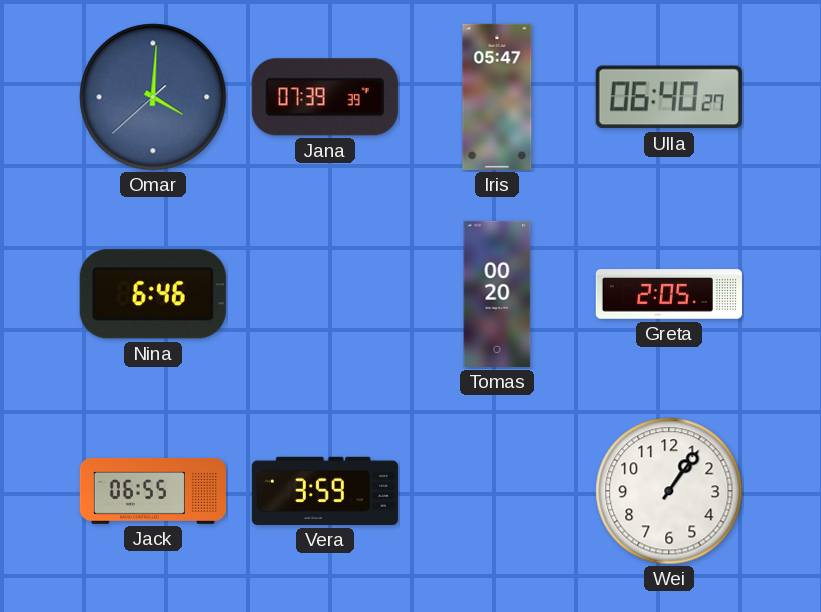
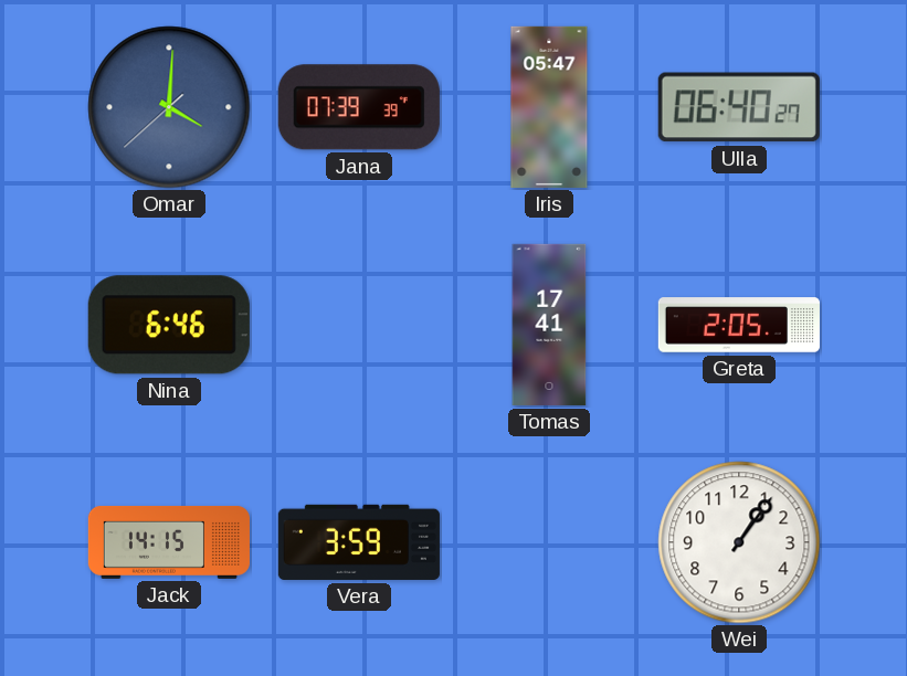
Tomas: 00:20 -> 17:41
Jack: 06:55 -> 14:15
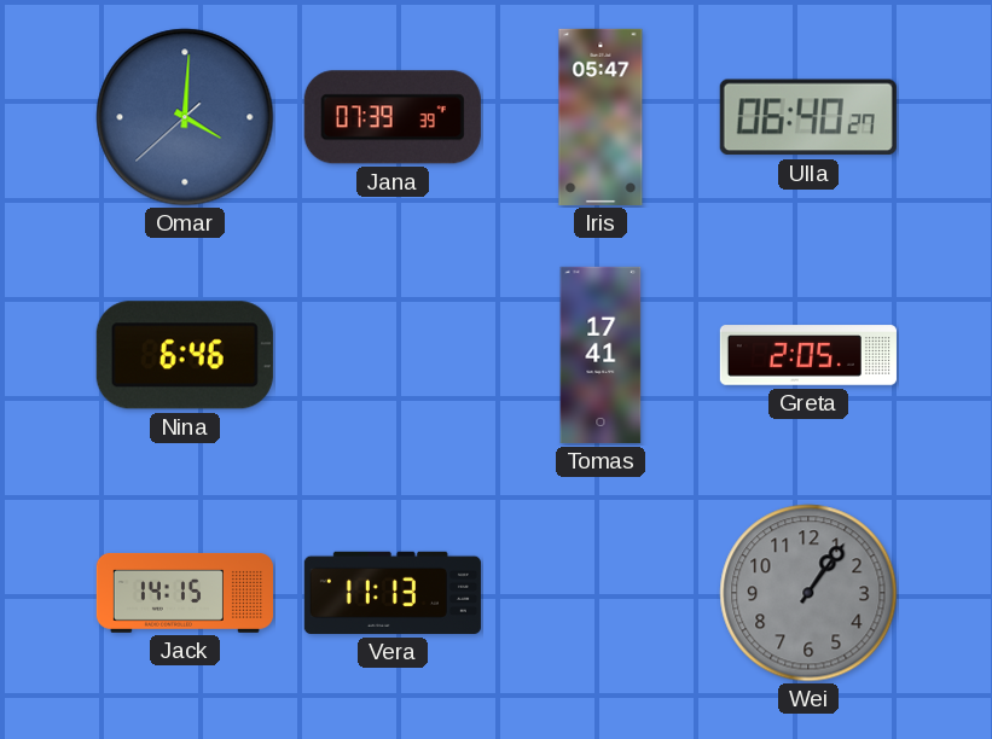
Vera: 3:59 -> 11:13
Wei dial: white -> grey
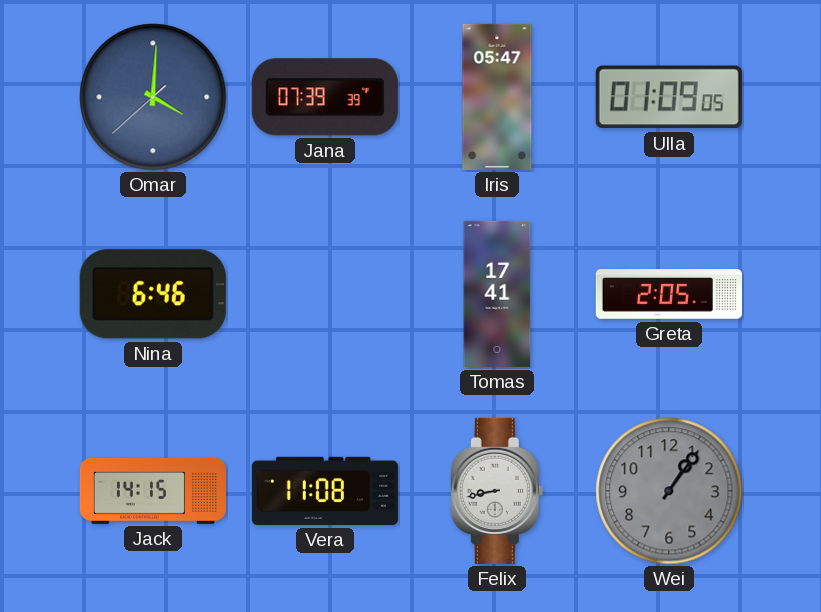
Ulla: 06:40 -> 01:09
Vera: 11:13 -> 11:08
Felix: none -> 8:43
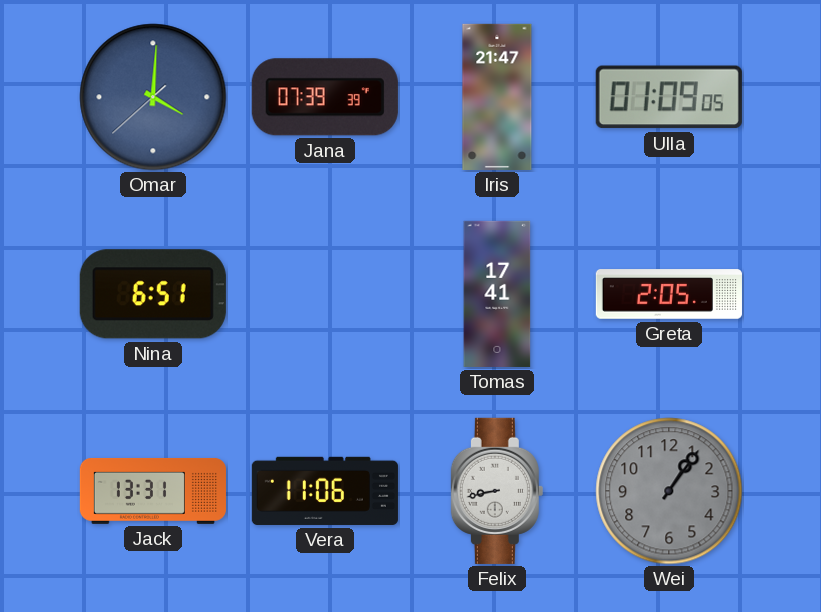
Iris: 05:47 -> 21:47
Nina: 6:46 -> 6:51
Jack: 14:15 -> 13:31
Vera: 11:08 -> 11:06
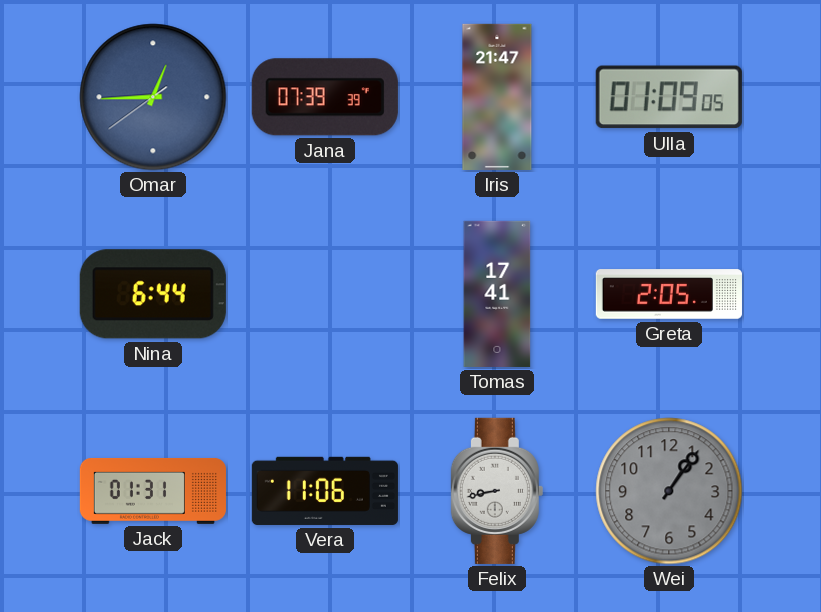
Omar: 4:00 -> 12:44
Nina: 6:51 -> 6:44
Jack: 13:31 -> 01:31
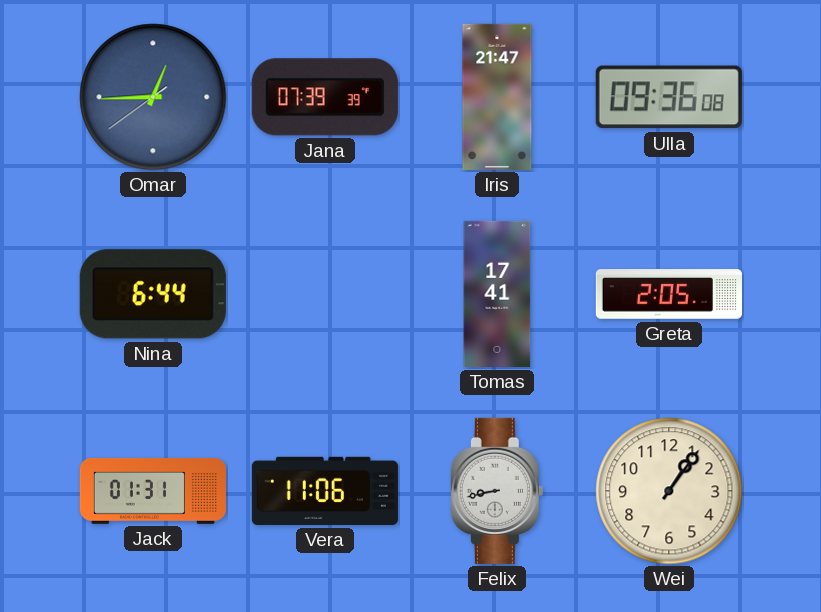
Ulla: 01:09 -> 09:36
Wei dial: grey -> cream
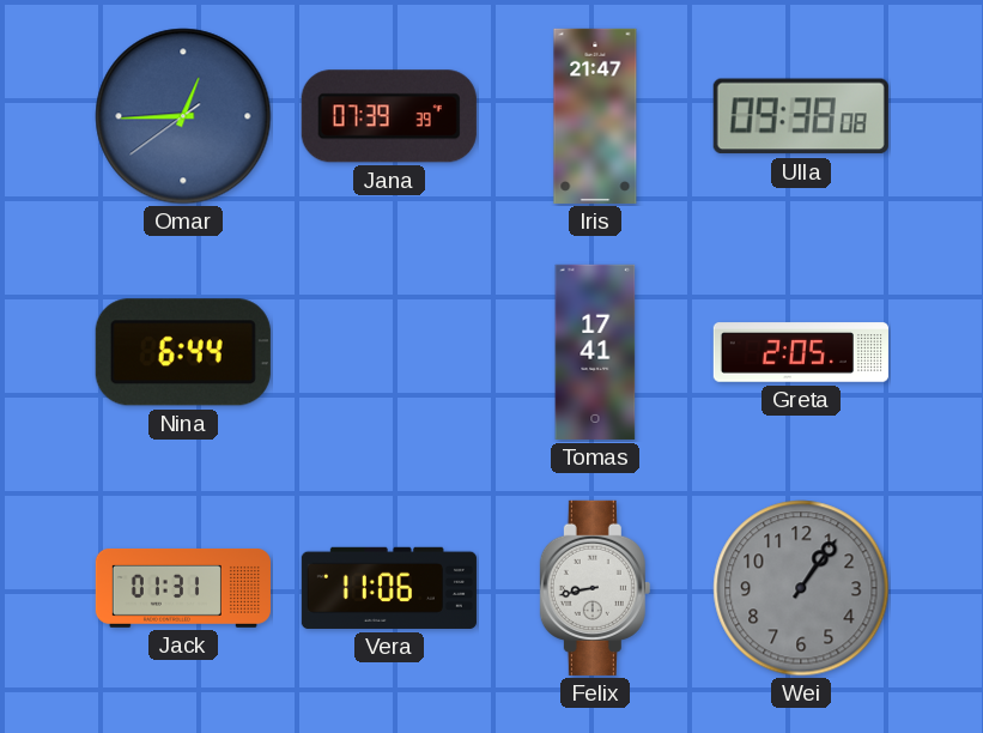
Ulla: 09:36 -> 09:38
Wei dial: cream -> grey
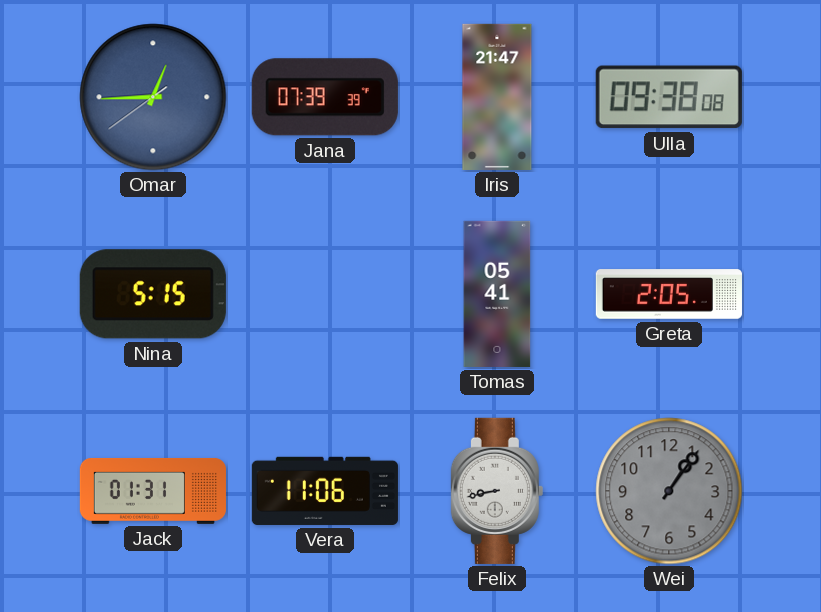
Nina: 6:44 -> 5:15
Tomas: 17:41 -> 05:41
